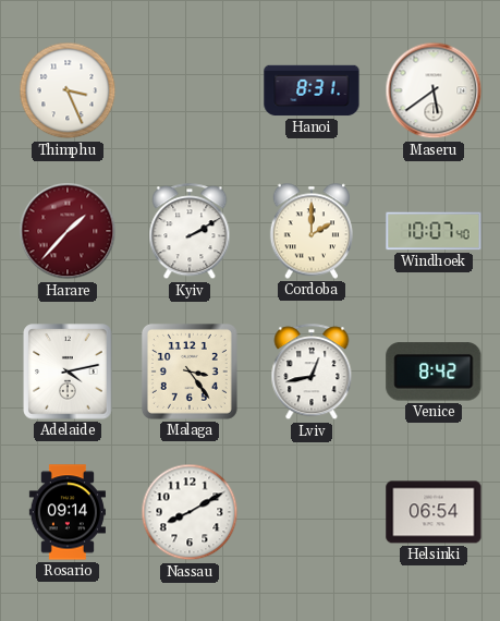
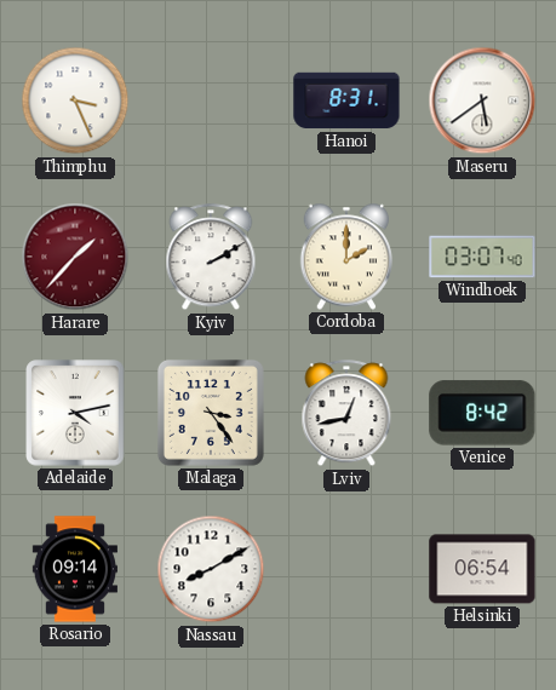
Windhoek: 10:07 -> 03:07
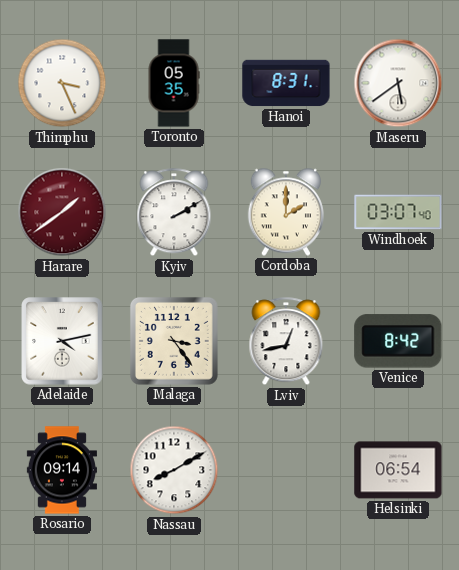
Toronto: none -> 05:35
Harare: 1:37 -> 1:39
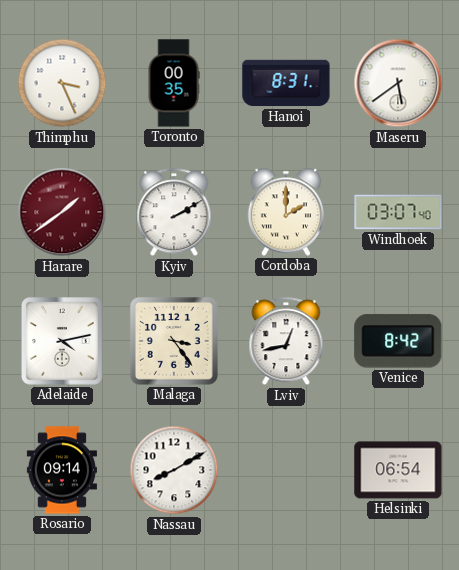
Toronto: 05:35 -> 00:35
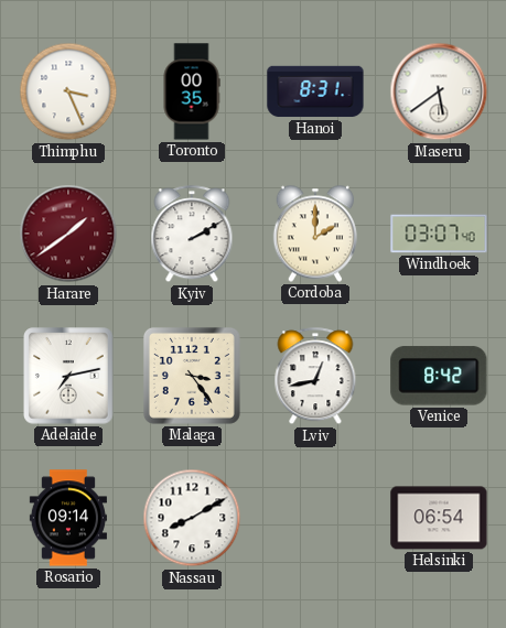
Adelaide: 4:13 -> 7:13
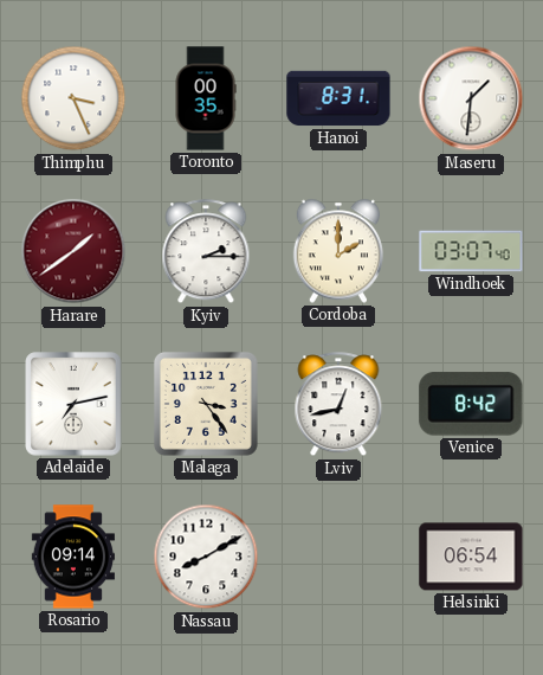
Maseru: 5:39 -> 1:31
Kyiv: 2:10 -> 2:15
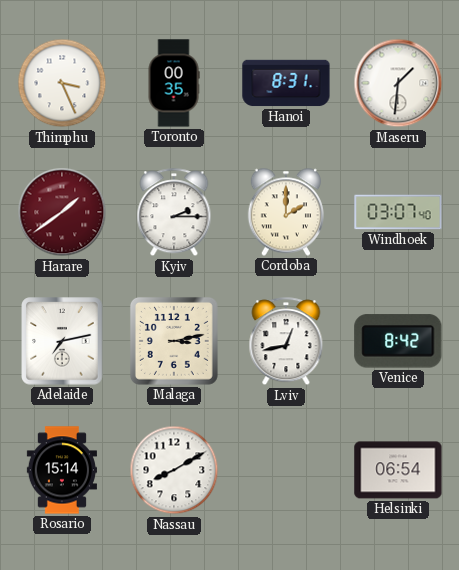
Malaga: 3:24 -> 3:13
Rosario: 09:14 -> 15:14
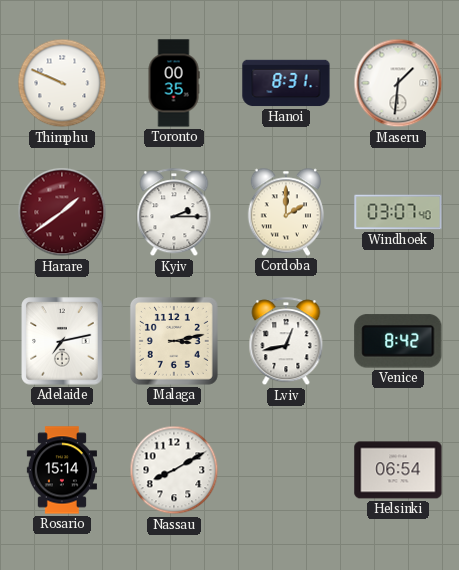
Thimphu: 3:26 -> 9:49
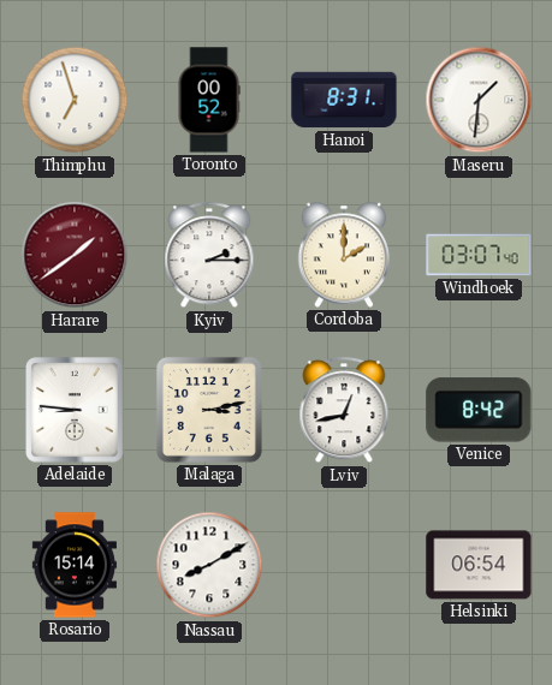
Thimphu: 9:49 -> 6:57
Toronto: 00:35 -> 00:52
Adelaide: 7:13 -> 8:46
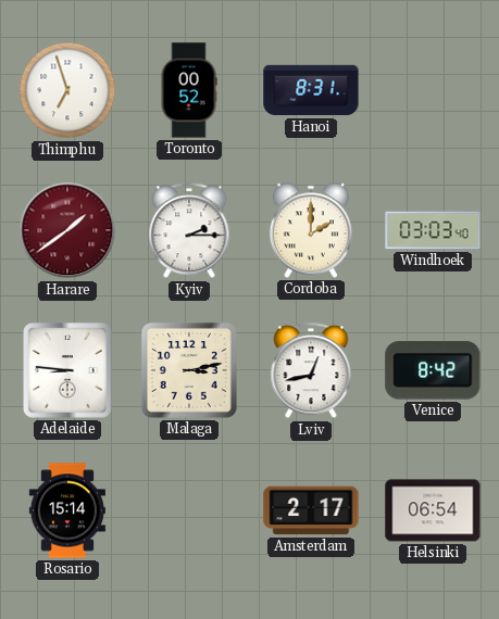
Maseru: 1:31 -> none
Windhoek: 03:07 -> 03:03
Nassau: 8:10 -> none
Amsterdam: none -> 2:17
